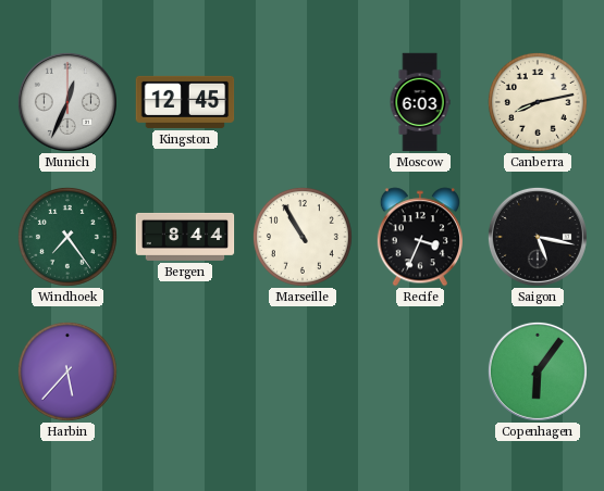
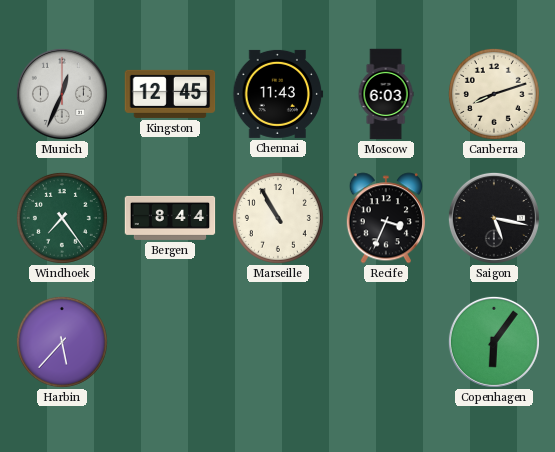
Chennai: none -> 11:43
Canberra: 8:13 -> 8:12
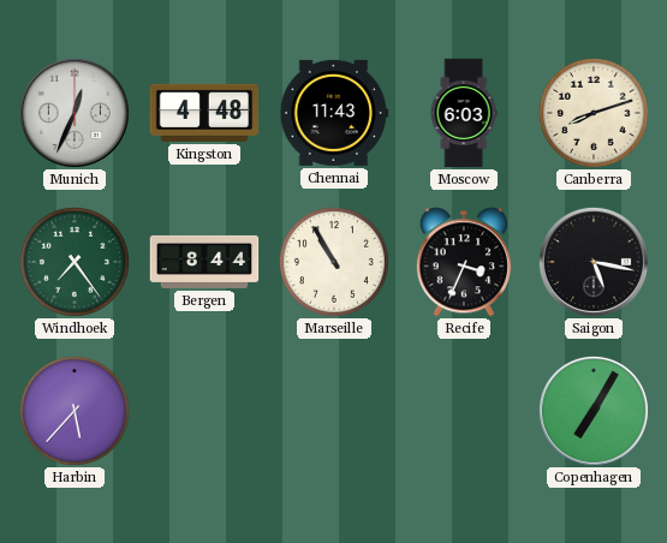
Kingston: 12:45 -> 4:48
Copenhagen: 6:06 -> 7:05
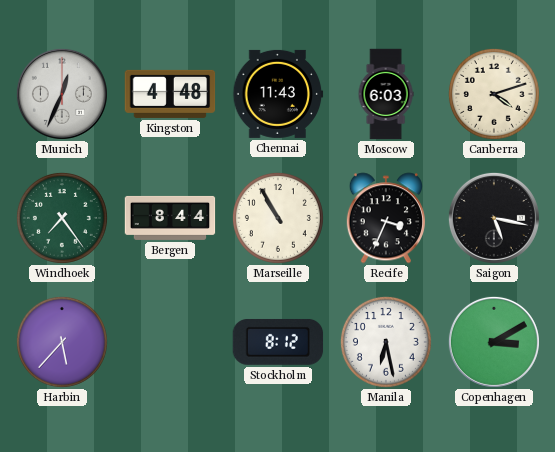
Canberra: 8:12 -> 4:12
Stockholm: none -> 8:12
Manila: none -> 6:28
Copenhagen: 7:05 -> 3:10
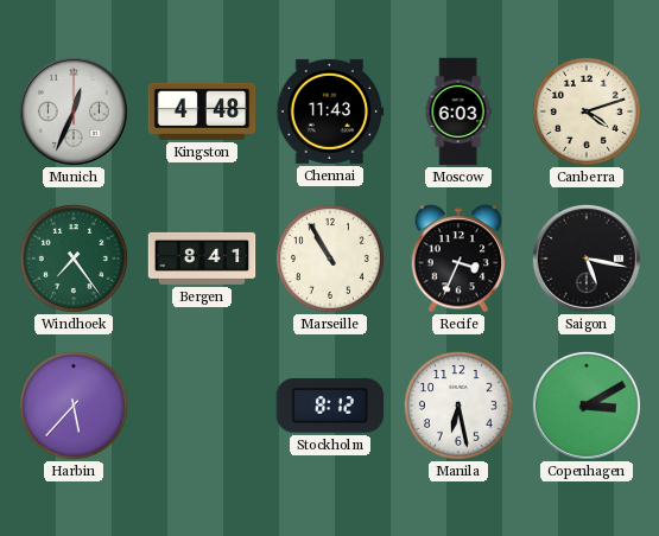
Bergen: 8:44 -> 8:41
